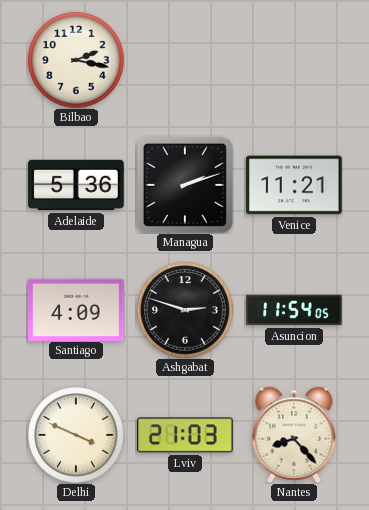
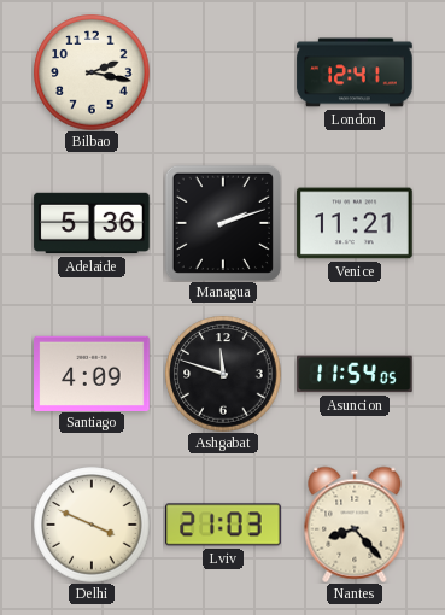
London: none -> 12:41
Ashgabat: 2:48 -> 11:48
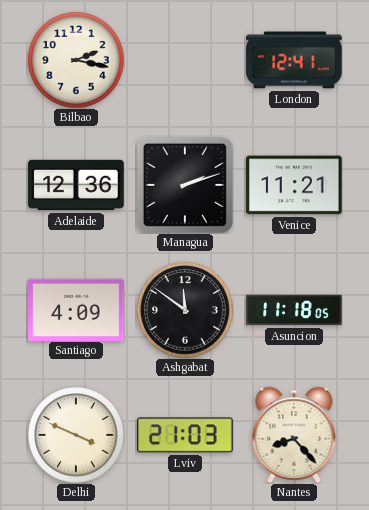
Adelaide: 5:36 -> 12:36
Ashgabat: 11:48 -> 11:51
Asuncion: 11:54 -> 11:18
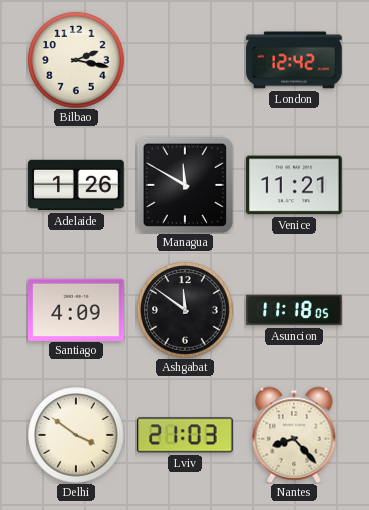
London: 12:41 -> 12:42
Adelaide: 12:36 -> 1:26
Managua: 2:12 -> 11:50
Delhi: 3:49 -> 3:51
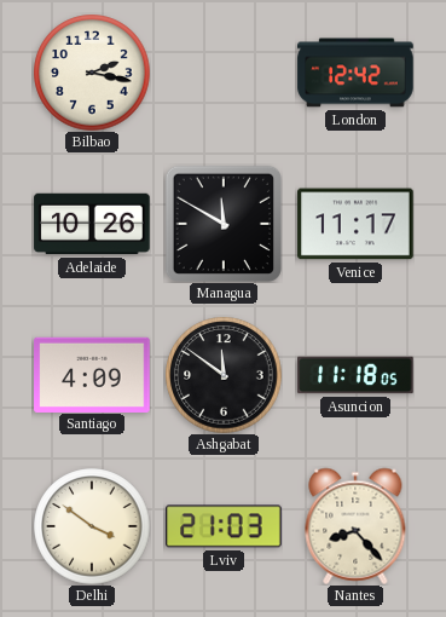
Adelaide: 1:26 -> 10:26
Venice: 11:21 -> 11:17
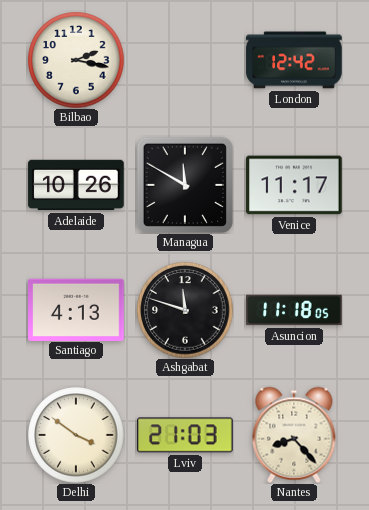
Santiago: 4:09 -> 4:13
Ashgabat: 11:51 -> 11:48
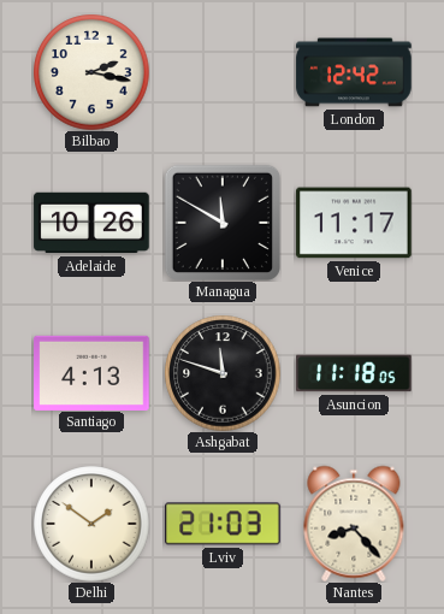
Delhi: 3:51 -> 1:51
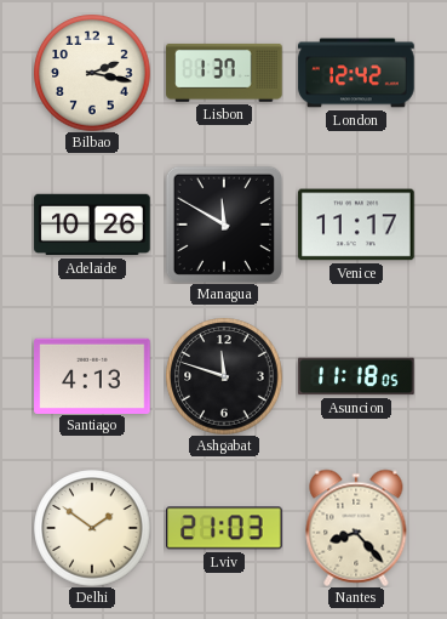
Lisbon: none -> 1:37
